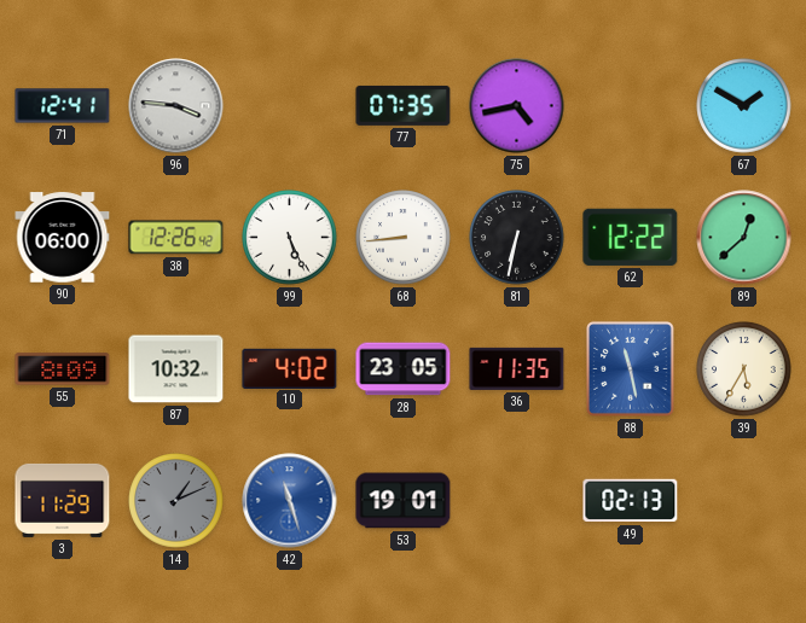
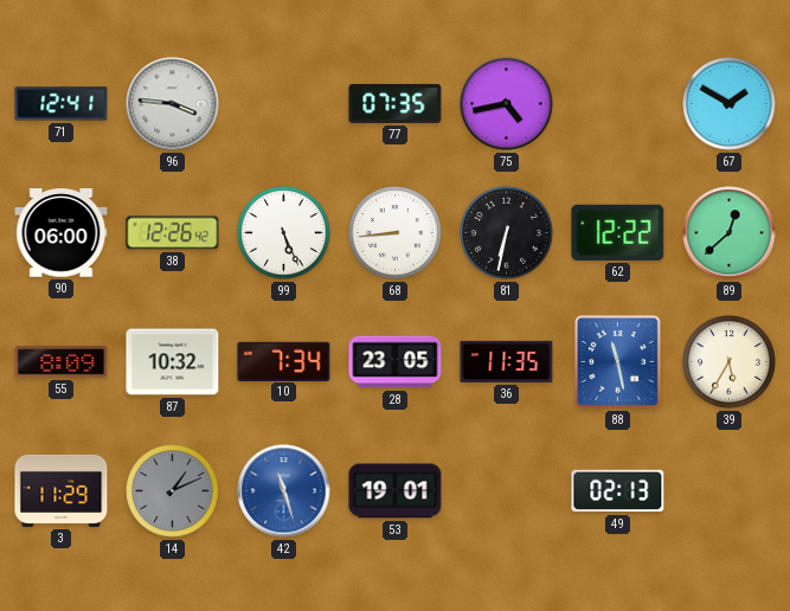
10: 4:02 -> 7:34
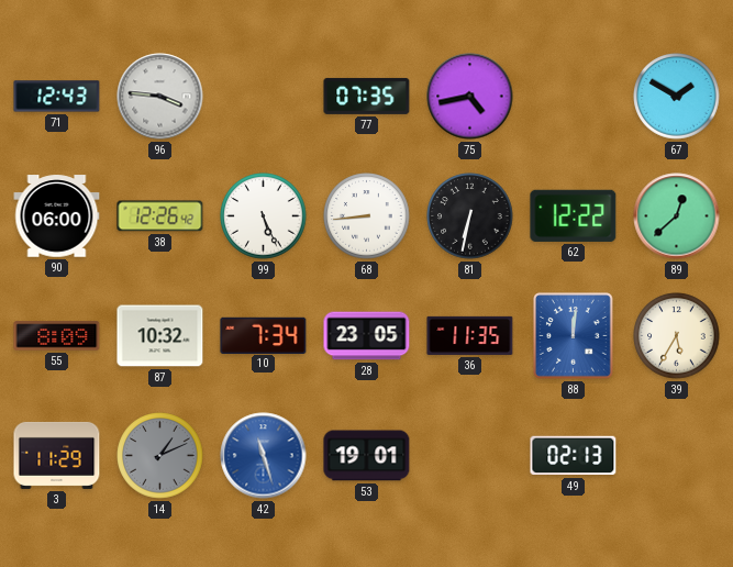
71: 12:41 -> 12:43
88: 11:28 -> 12:01
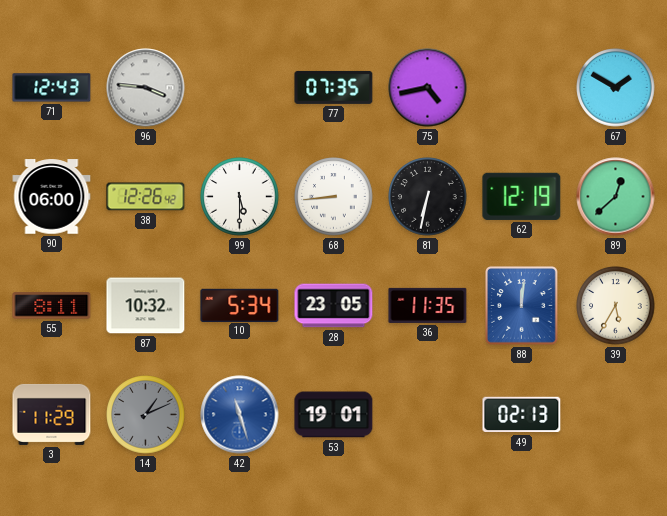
99: 5:26 -> 5:30
62: 12:22 -> 12:19
55: 8:09 -> 8:11
10: 7:34 -> 5:34
